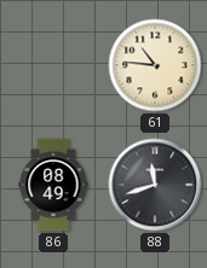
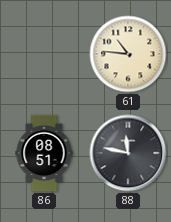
86: 08:49 -> 08:51
88: 11:42 -> 11:47
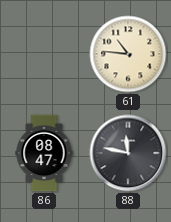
86: 08:51 -> 08:47
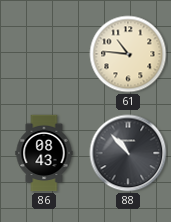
86: 08:47 -> 08:43
88: 11:47 -> 10:53
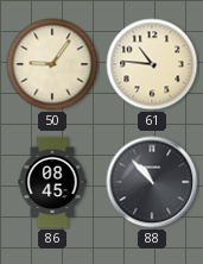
50: none -> 9:06
86: 08:43 -> 08:45
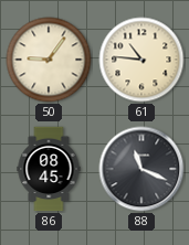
88: 10:53 -> 11:19
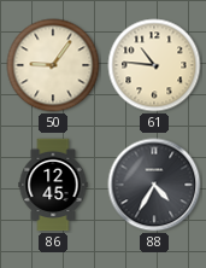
86: 08:45 -> 12:45
88: 11:19 -> 4:35
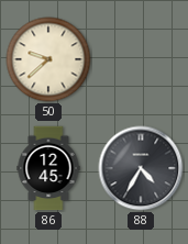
50: 9:06 -> 9:38
61: 10:46 -> none
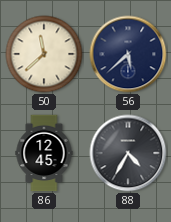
50: 9:38 -> 11:38
56: none -> 5:38
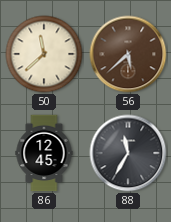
56 dial: navy -> brown
88: 4:35 -> 11:35
